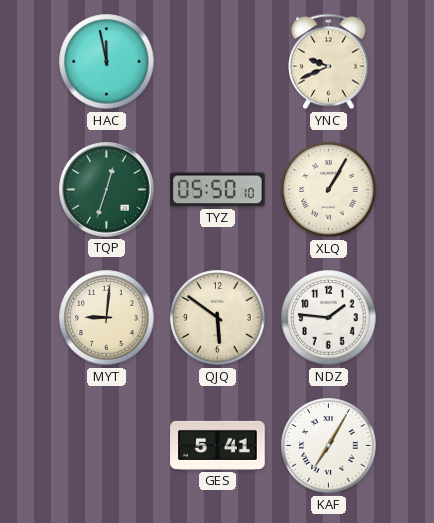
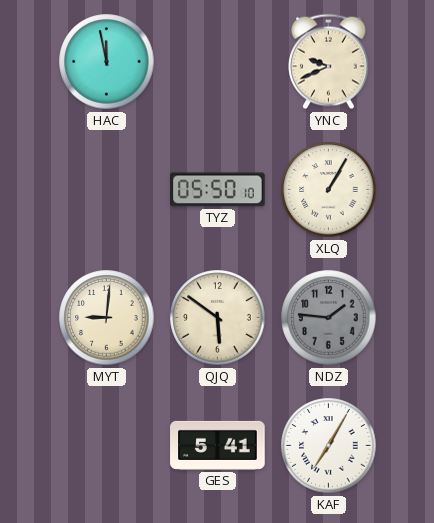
TQP: 12:33 -> none
NDZ dial: white -> grey
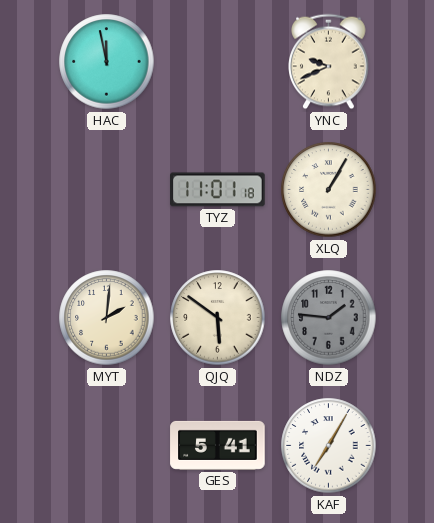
TYZ: 05:50 -> 11:01
MYT: 9:01 -> 2:01
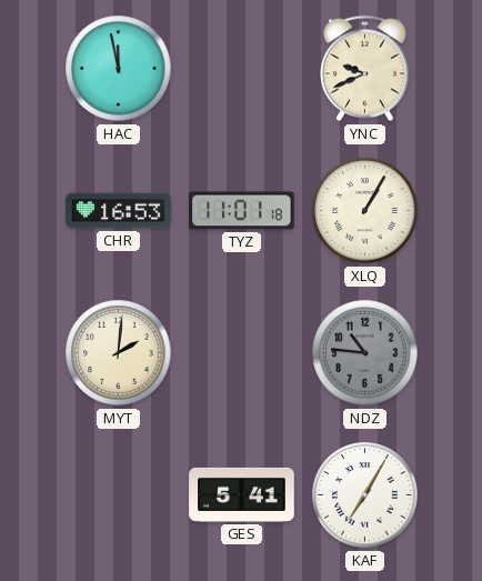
CHR: none -> 16:53
QJQ: 5:51 -> none
NDZ: 1:46 -> 10:46
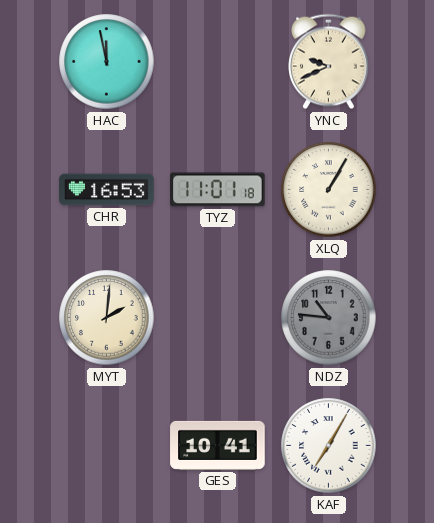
GES: 5:41 -> 10:41
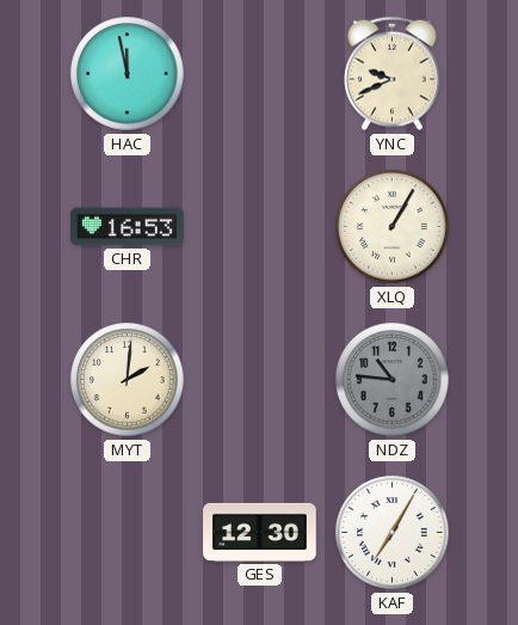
TYZ: 11:01 -> none
GES: 10:41 -> 12:30
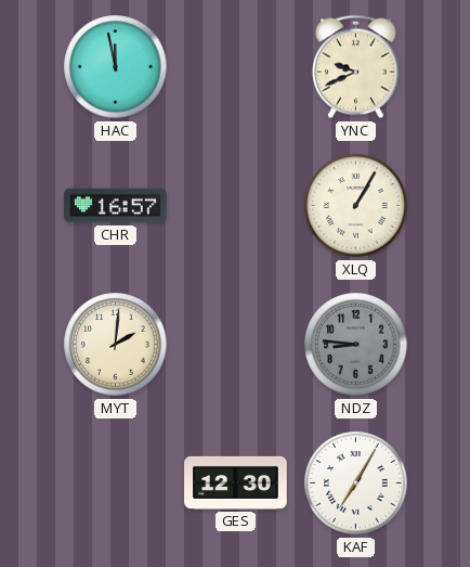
CHR: 16:53 -> 16:57
NDZ: 10:46 -> 8:46
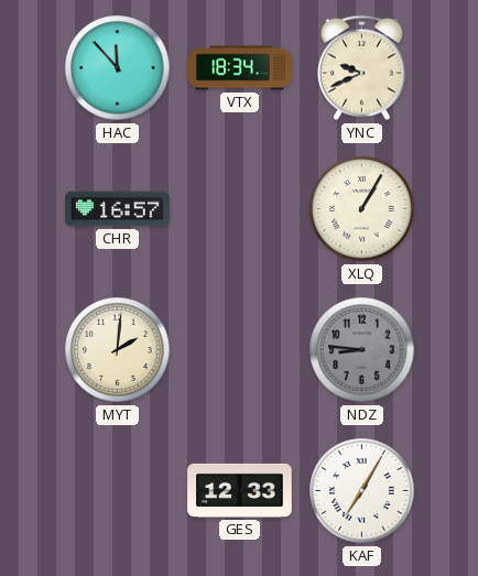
HAC: 11:58 -> 11:53
VTX: none -> 18:34
GES: 12:30 -> 12:33
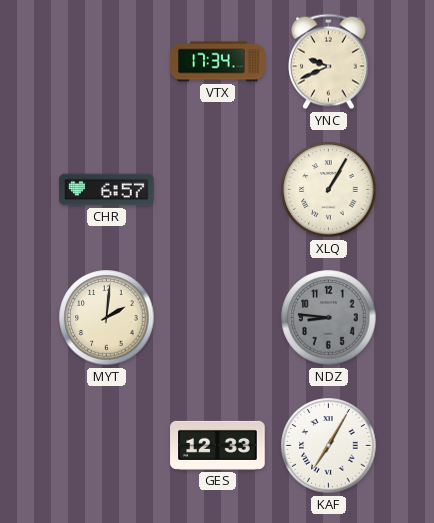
HAC: 11:53 -> none
VTX: 18:34 -> 17:34
CHR: 16:57 -> 6:57
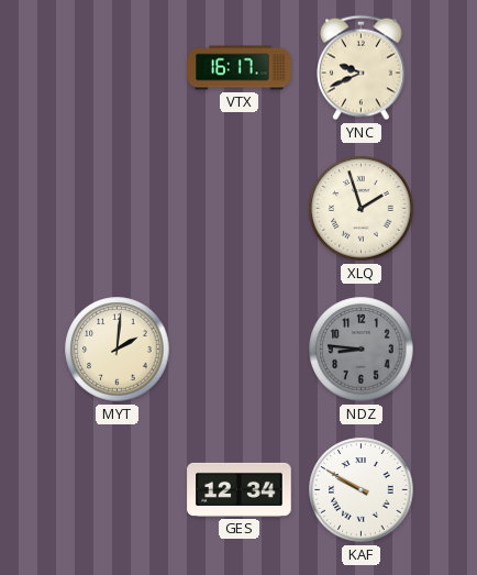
VTX: 17:34 -> 16:17
CHR: 6:57 -> none
XLQ: 1:05 -> 1:57
GES: 12:33 -> 12:34
KAF: 7:05 -> 9:50
